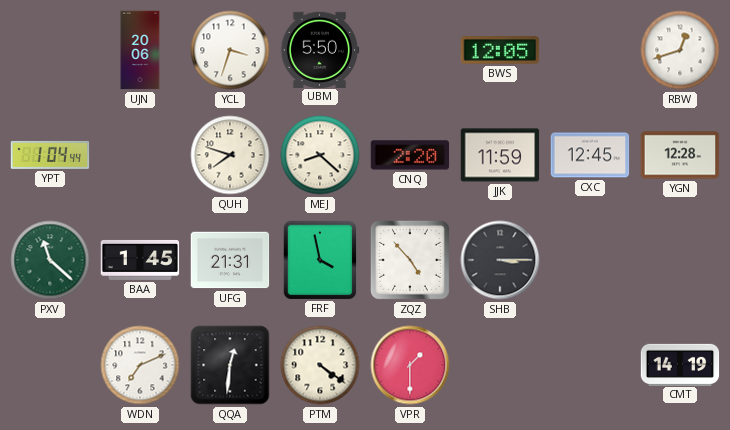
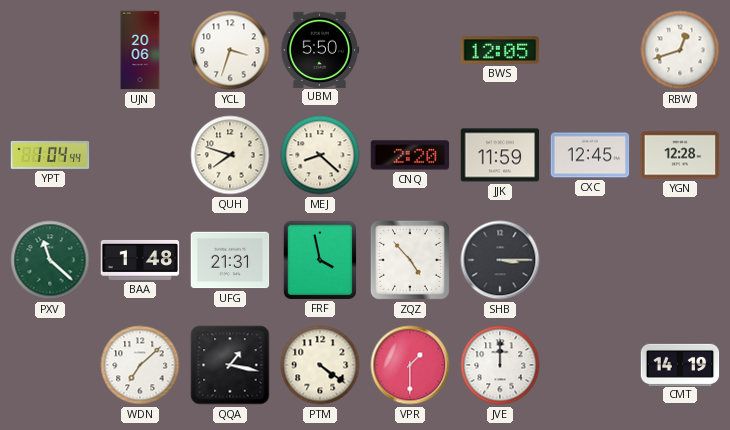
BAA: 1:45 -> 1:48
WDN: 7:11 -> 7:08
QQA: 12:31 -> 1:17
JVE: none -> 12:00
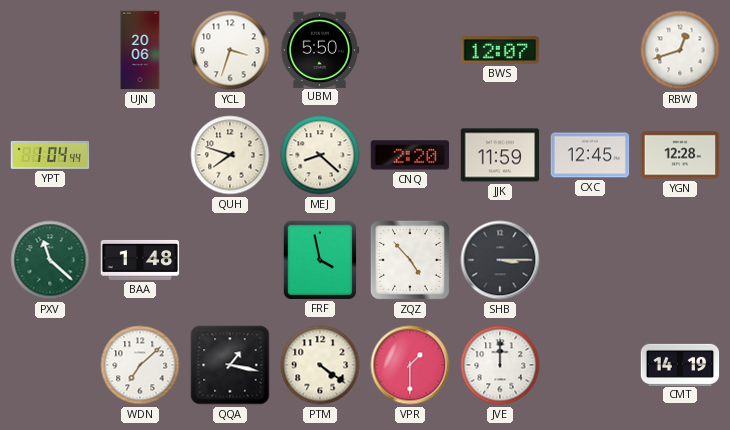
BWS: 12:05 -> 12:07
UFG: 21:31 -> none
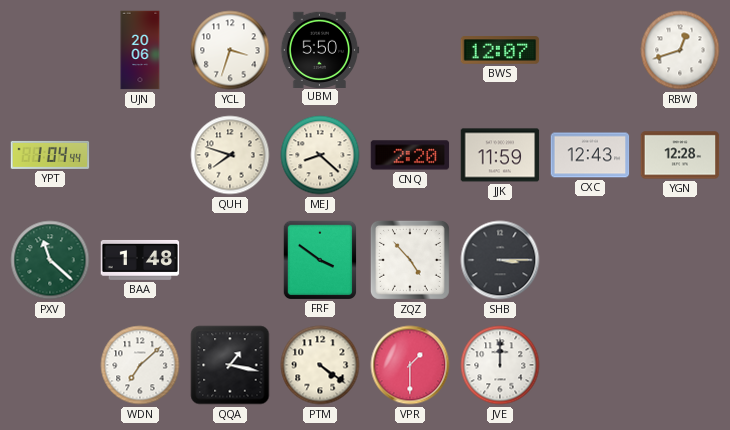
CXC: 12:45 -> 12:43
FRF: 3:58 -> 3:51
CMT: 14:19 -> none
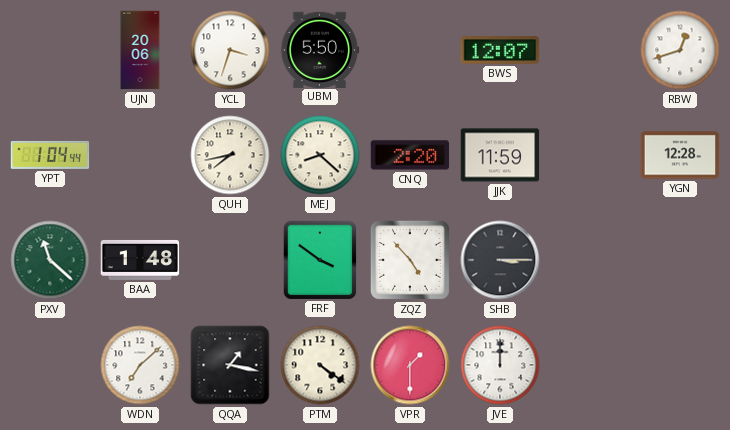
QUH: 7:48 -> 7:43
CXC: 12:43 -> none
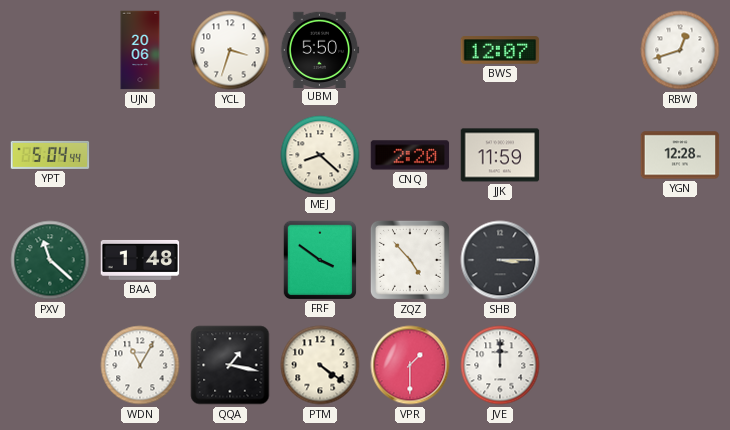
YPT: 1:04 -> 5:04
QUH: 7:43 -> none
WDN: 7:08 -> 11:05
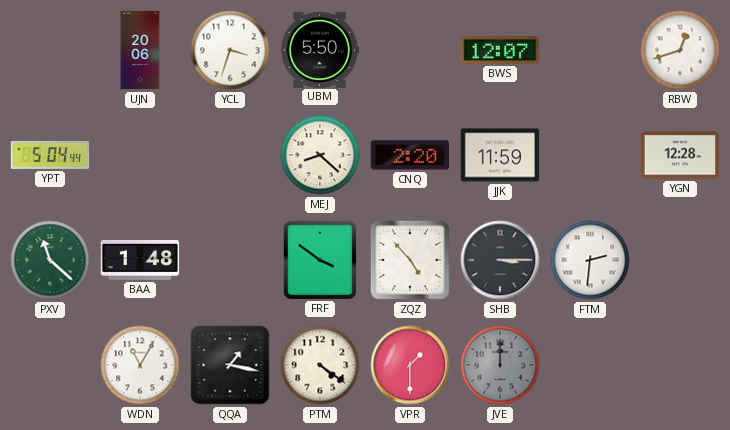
FTM: none -> 2:31
JVE dial: white -> grey
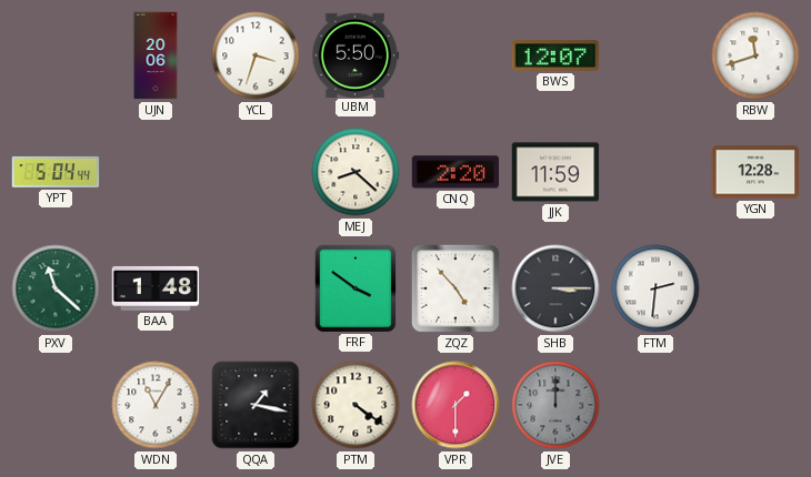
RBW: 12:42 -> 11:42
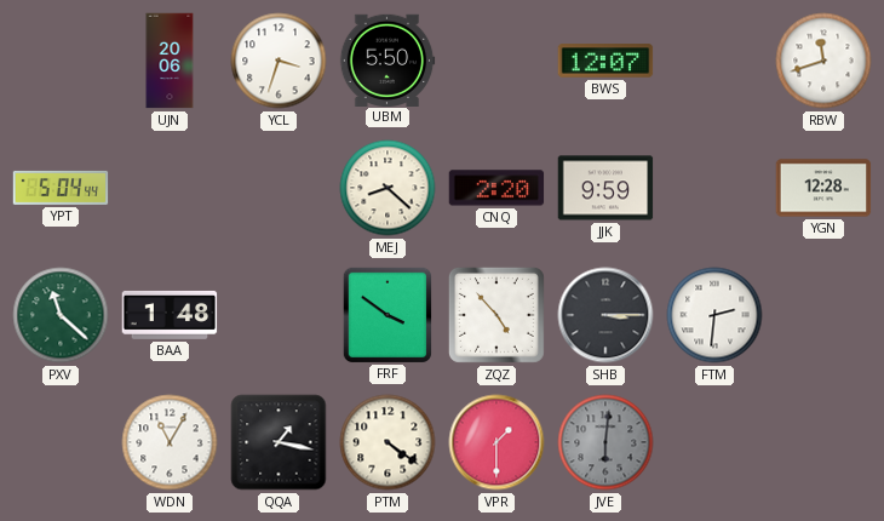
JJK: 11:59 -> 9:59
JVE: 12:00 -> 6:01
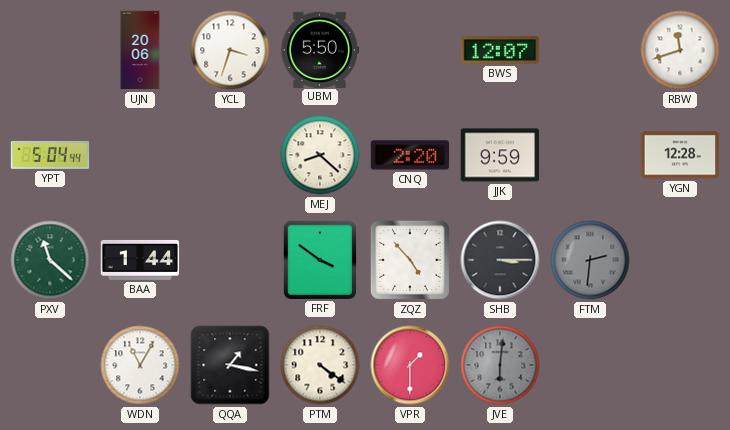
BAA: 1:48 -> 1:44
FTM dial: white -> grey
